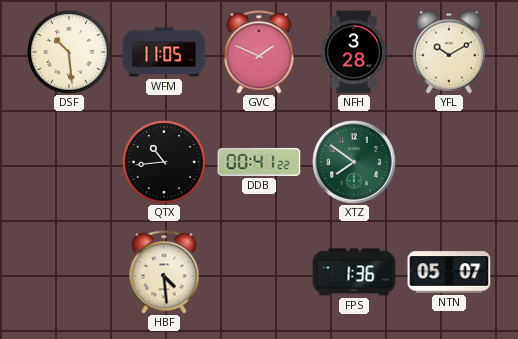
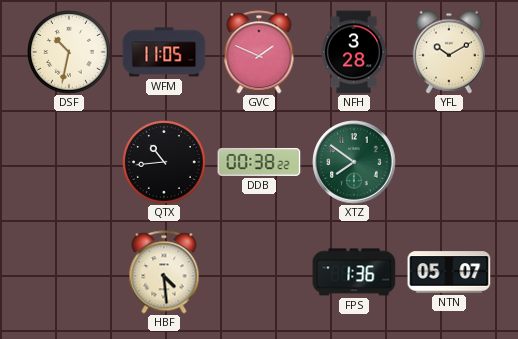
DSF: 10:29 -> 10:32
DDB: 00:41 -> 00:38
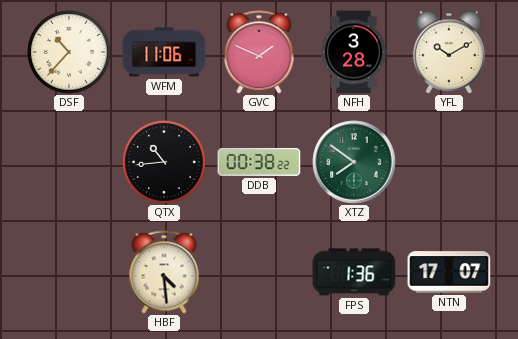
DSF: 10:32 -> 10:37
WFM: 11:05 -> 11:06
NTN: 05:07 -> 17:07
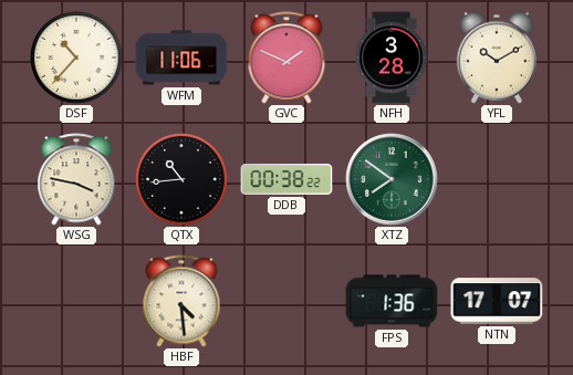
WSG: none -> 3:47
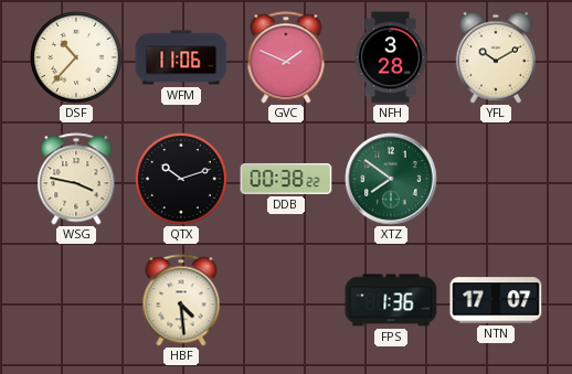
QTX: 10:44 -> 10:12
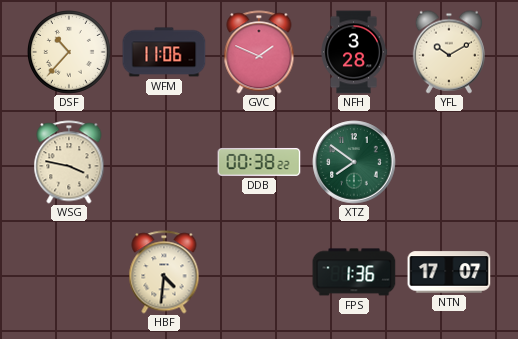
QTX: 10:12 -> none
HBF: 4:29 -> 4:31
